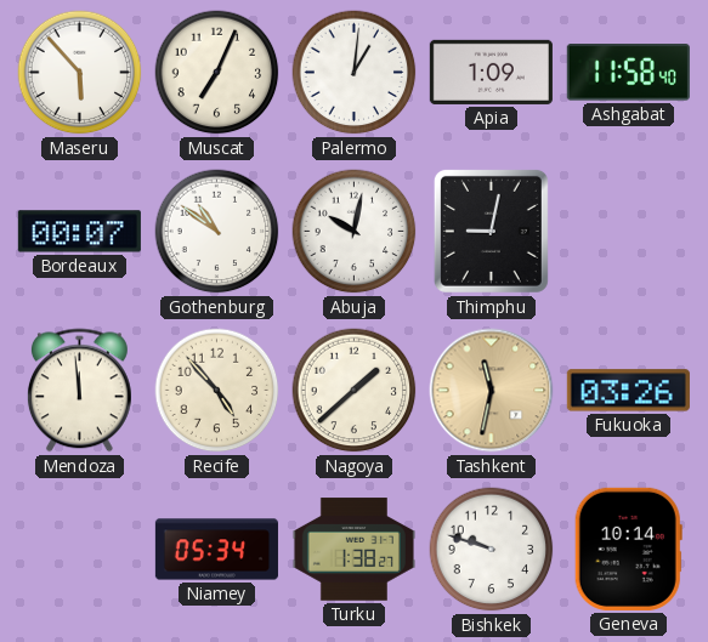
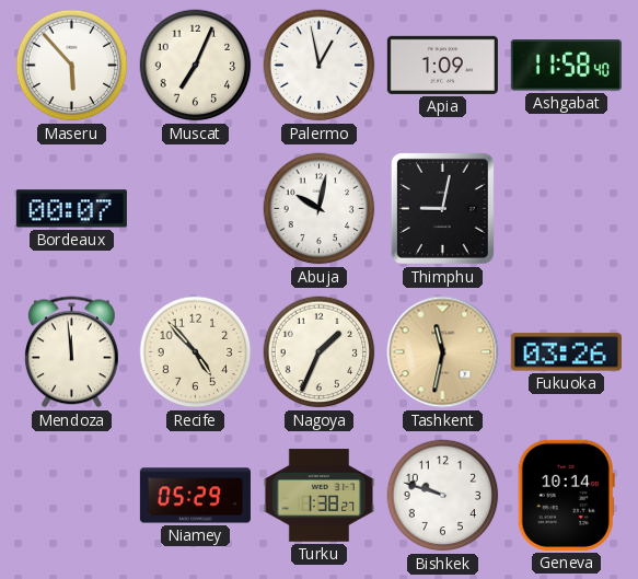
Palermo: 1:01 -> 12:58
Gothenburg: 10:51 -> none
Nagoya: 1:38 -> 1:34
Niamey: 05:34 -> 05:29
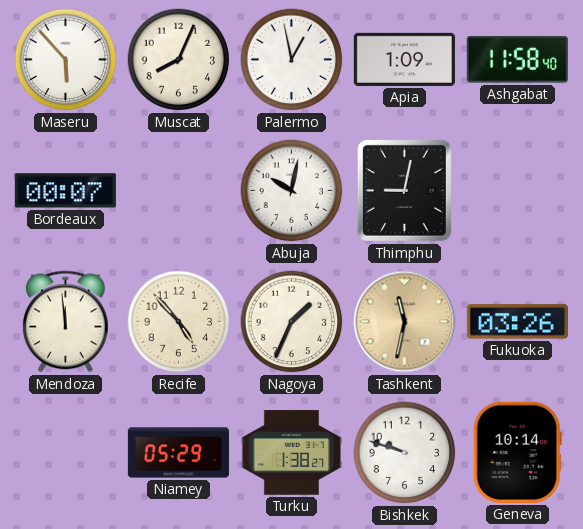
Muscat: 7:04 -> 8:04
